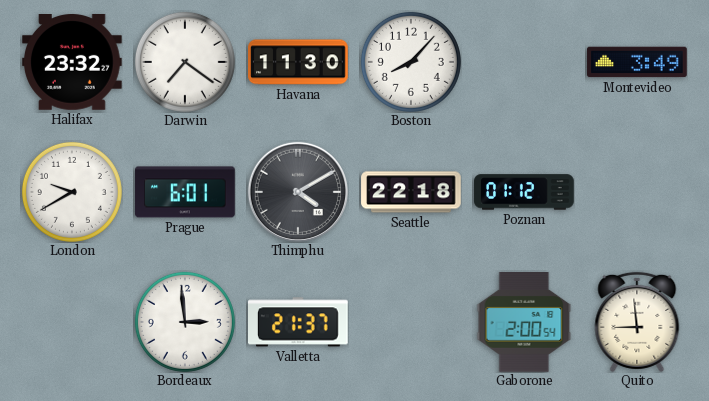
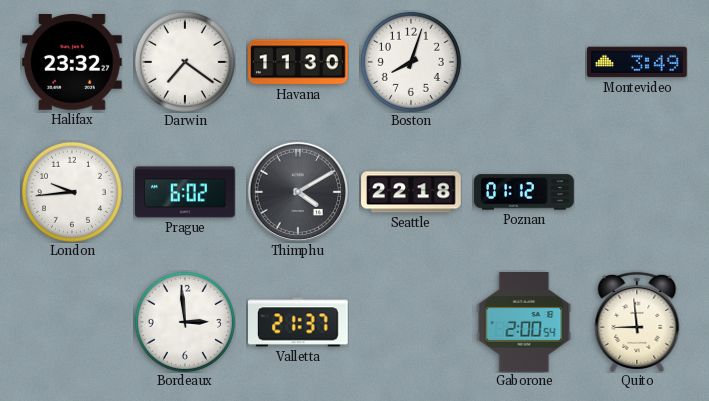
Boston: 8:07 -> 8:03
London: 9:40 -> 9:44
Prague: 6:01 -> 6:02
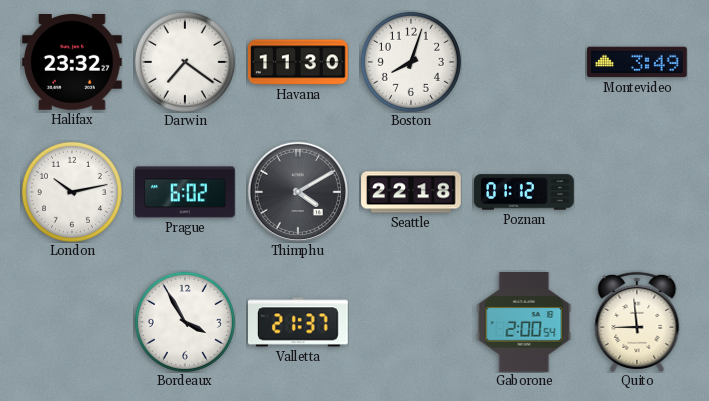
London: 9:44 -> 10:13
Bordeaux: 2:59 -> 3:55
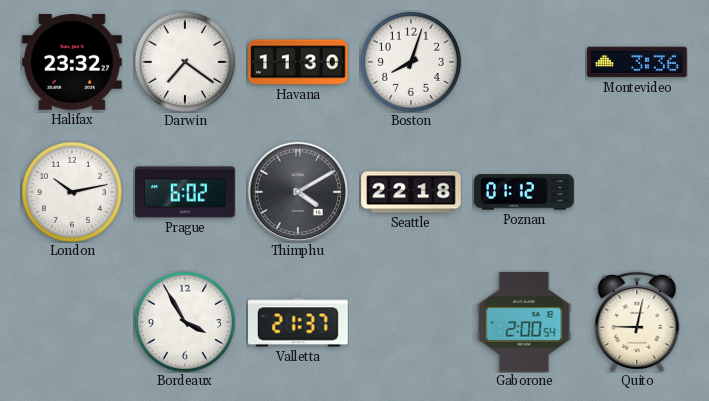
Montevideo: 3:49 -> 3:36
Quito: 8:59 -> 9:02
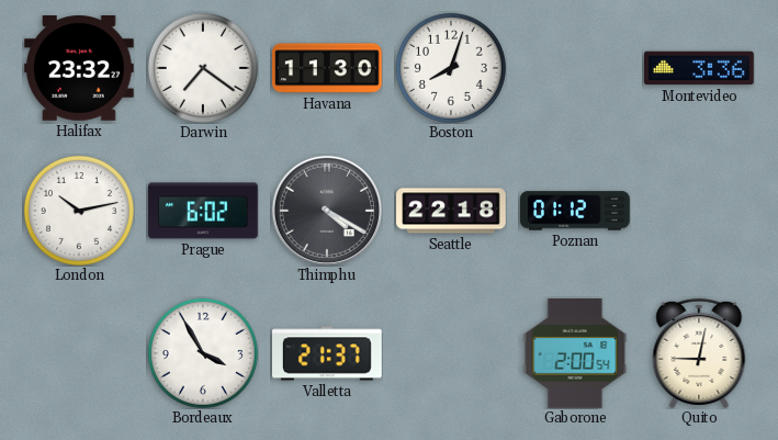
Thimphu: 4:10 -> 4:20
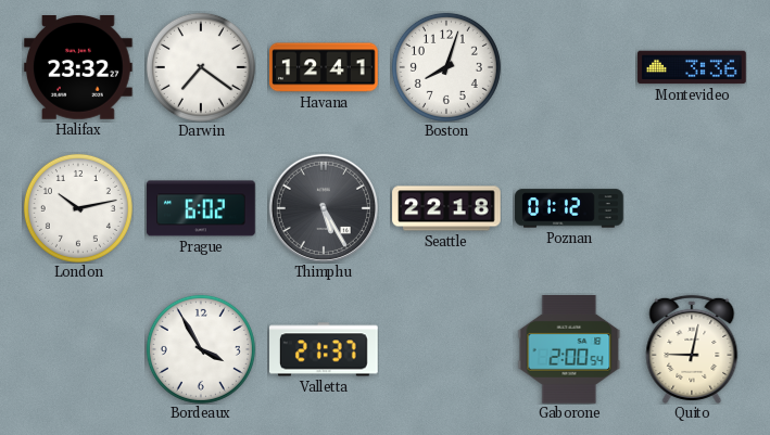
Havana: 11:30 -> 12:41
Thimphu: 4:20 -> 5:25
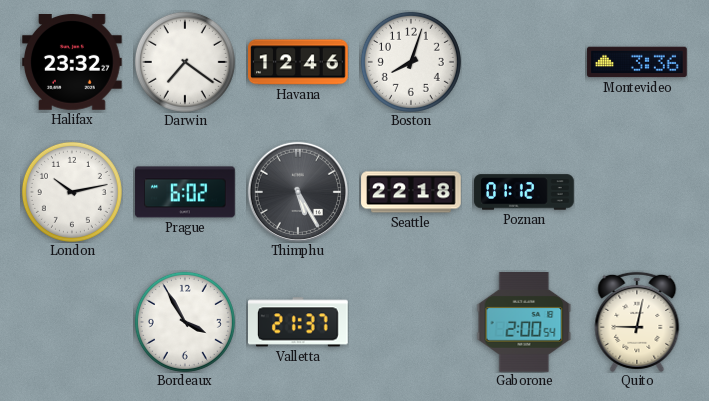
Havana: 12:41 -> 12:46
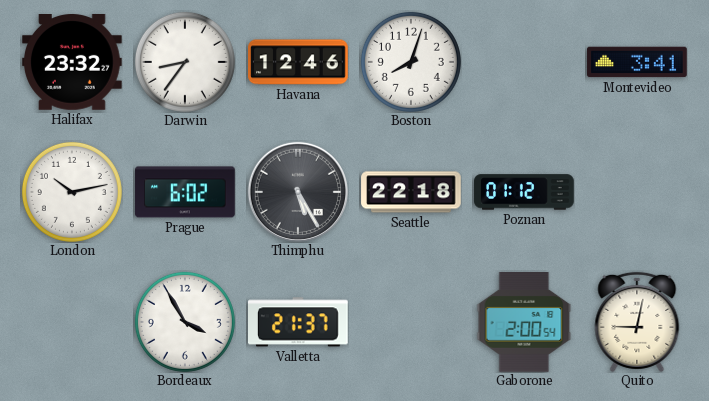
Darwin: 7:21 -> 8:36
Montevideo: 3:36 -> 3:41
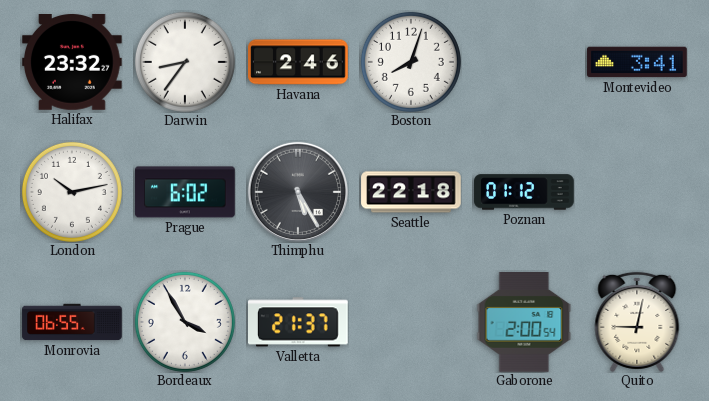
Havana: 12:46 -> 2:46
Monrovia: none -> 06:55
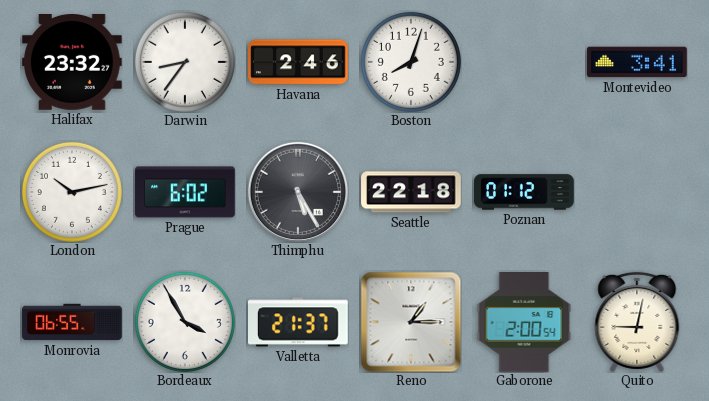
Reno: none -> 1:15
